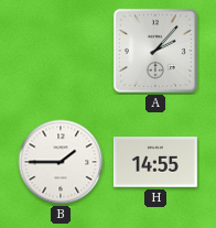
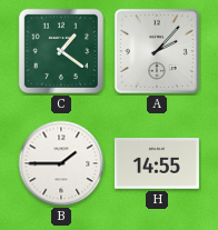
C: none -> 1:21
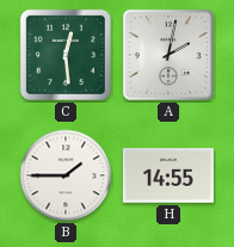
C: 1:21 -> 12:29
A: 2:07 -> 2:02
